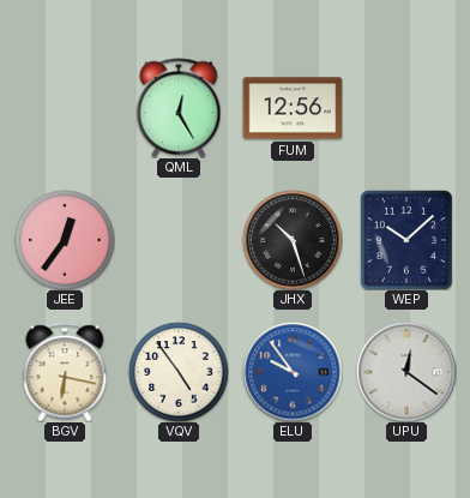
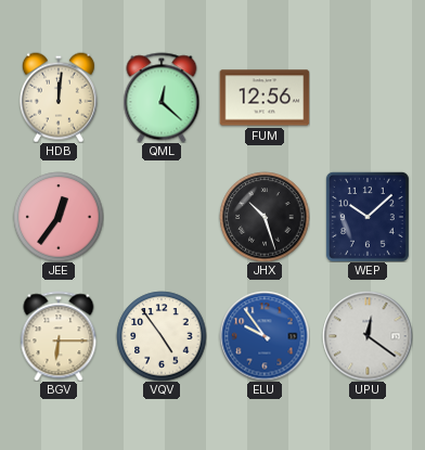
HDB: none -> 12:01
QML: 12:25 -> 12:22
BGV: 6:17 -> 6:15
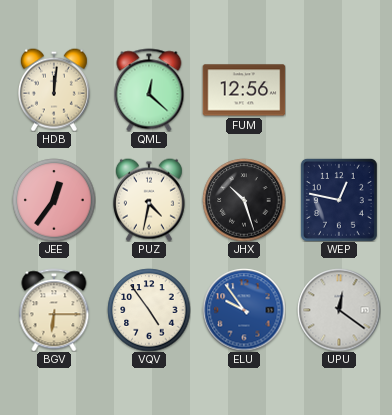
PUZ: none -> 4:32
WEP: 10:08 -> 12:47
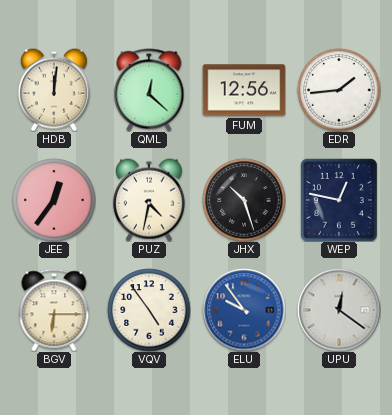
EDR: none -> 1:44
